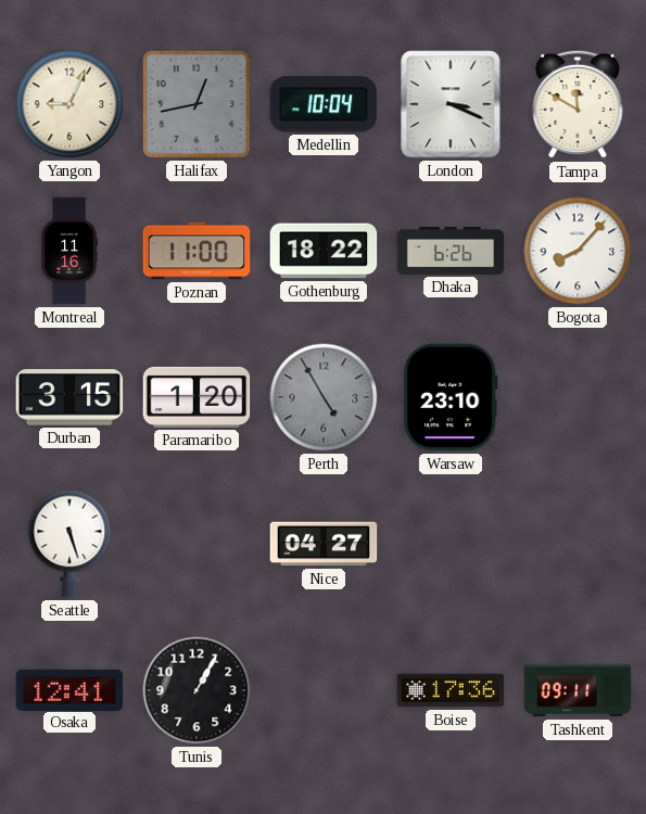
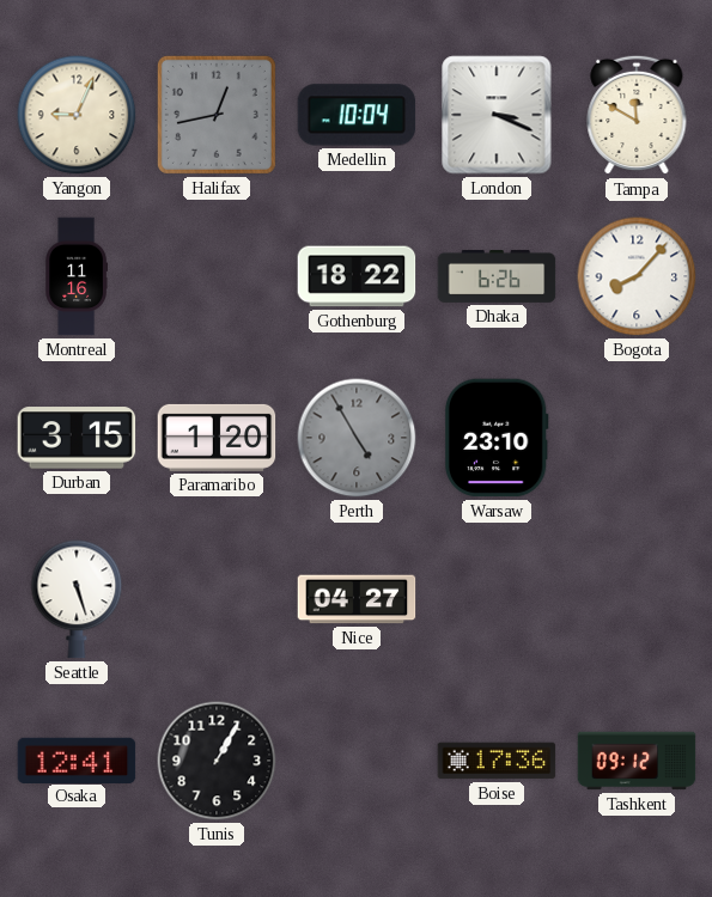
Poznan: 11:00 -> none
Tashkent: 09:11 -> 09:12
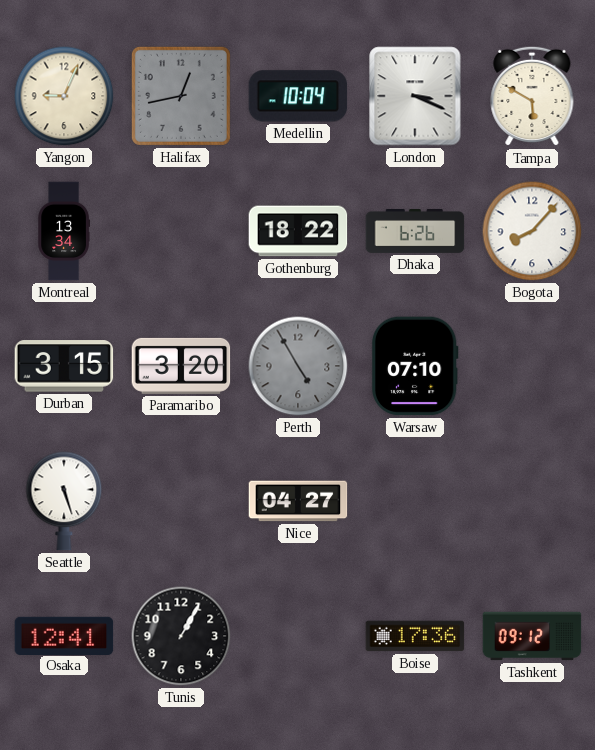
Tampa: 11:50 -> 5:50
Montreal: 11:16 -> 13:34
Paramaribo: 1:20 -> 3:20
Warsaw: 23:10 -> 07:10
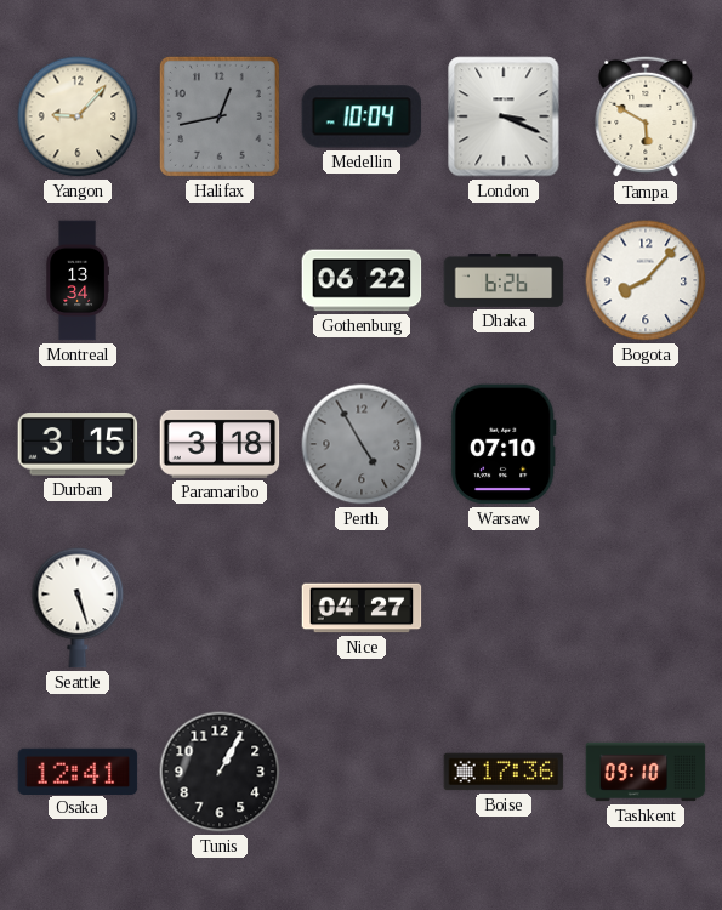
Yangon: 9:04 -> 9:07
Gothenburg: 18:22 -> 06:22
Paramaribo: 3:20 -> 3:18
Tashkent: 09:12 -> 09:10
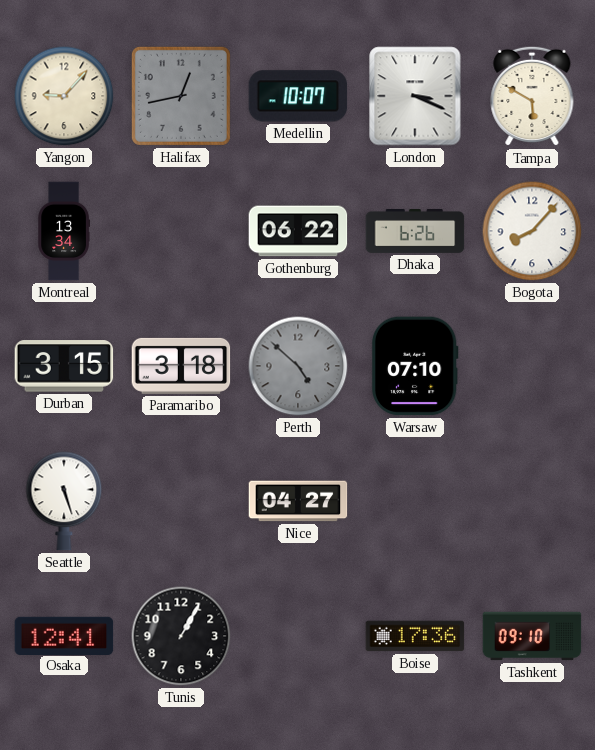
Medellin: 10:04 -> 10:07
Perth: 4:55 -> 4:52
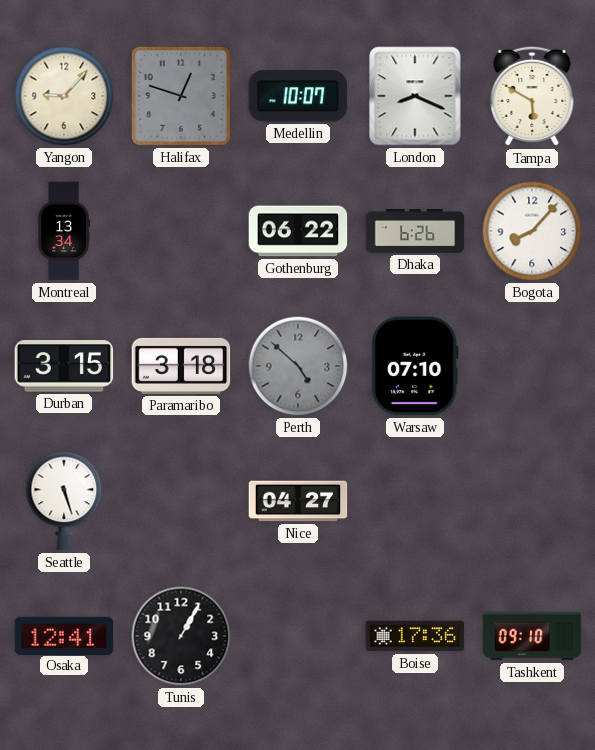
Halifax: 12:43 -> 12:48
London: 3:19 -> 8:19
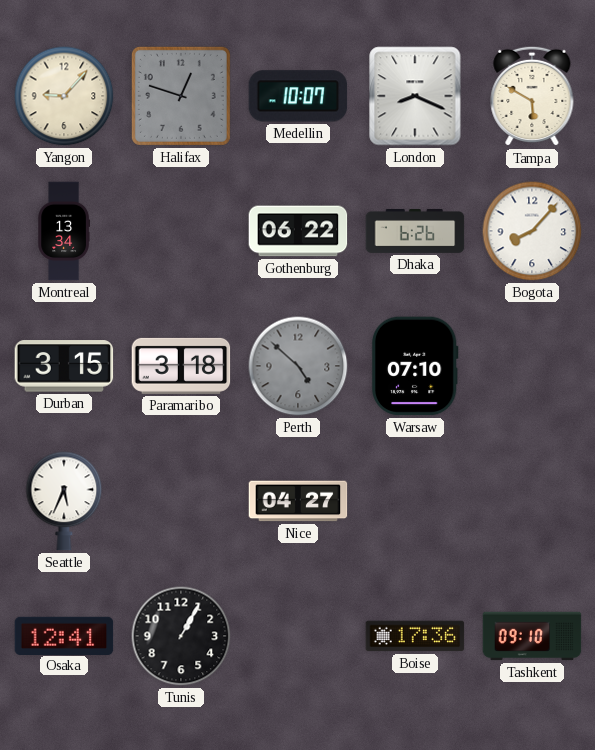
Seattle: 5:27 -> 5:34
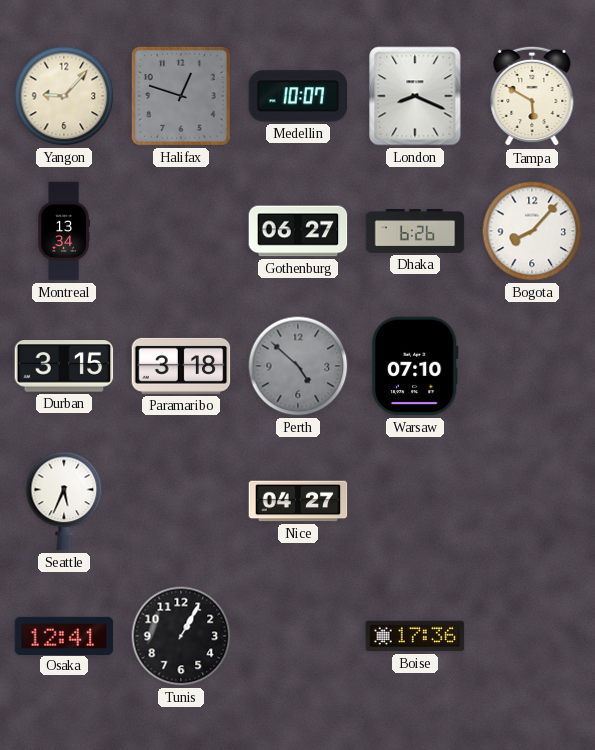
Gothenburg: 06:22 -> 06:27
Tashkent: 09:10 -> none
